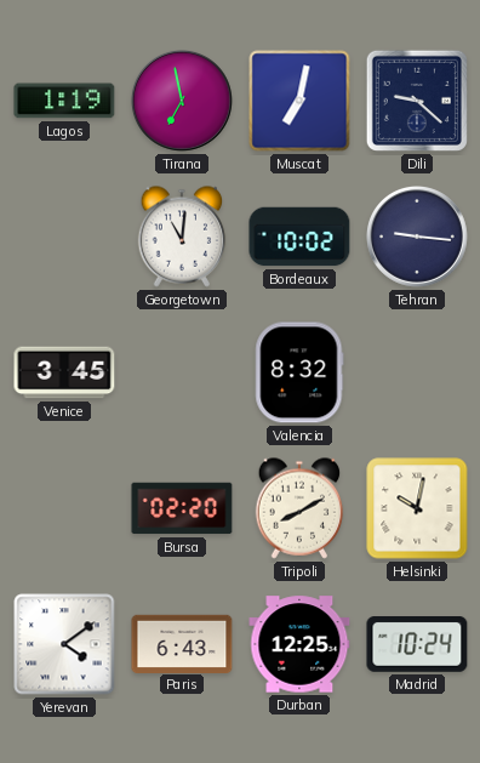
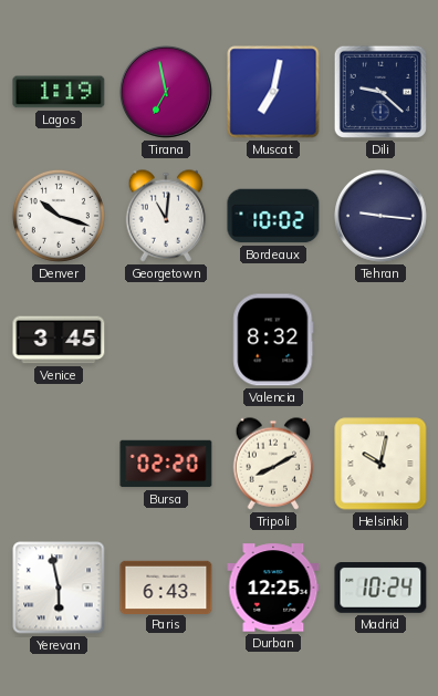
Denver: none -> 10:18
Yerevan: 4:09 -> 5:58
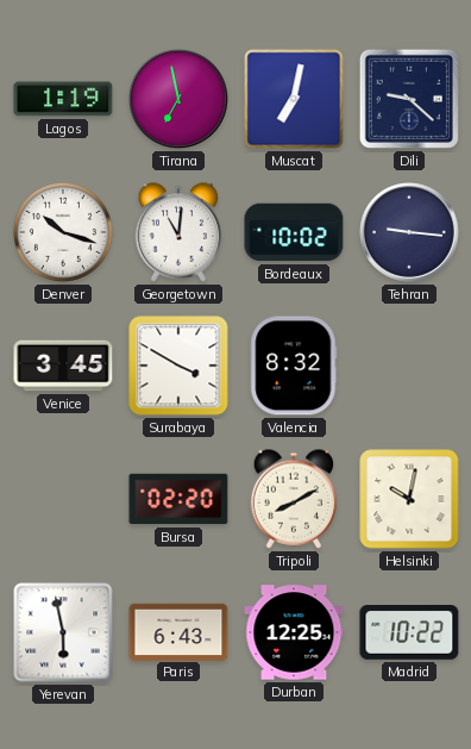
Surabaya: none -> 3:50
Madrid: 10:24 -> 10:22
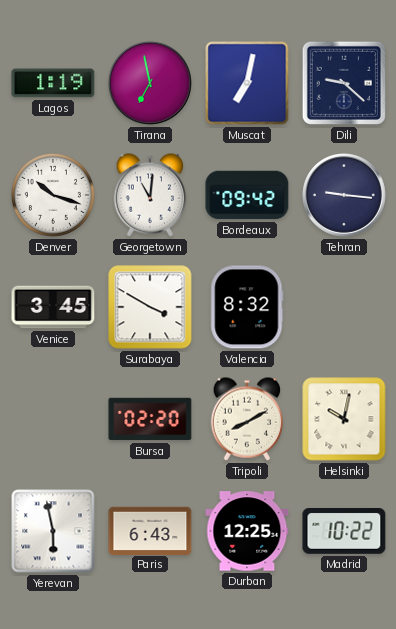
Bordeaux: 10:02 -> 09:42
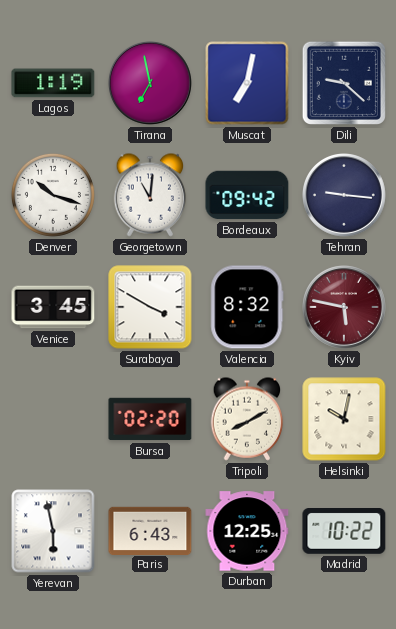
Kyiv: none -> 5:47
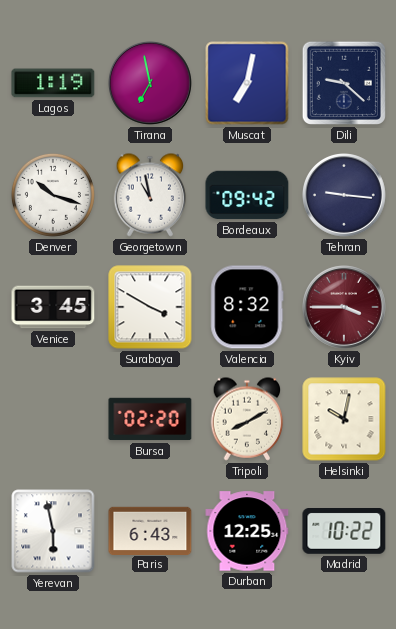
Georgetown: 11:01 -> 10:58
Kyiv: 5:47 -> 3:45
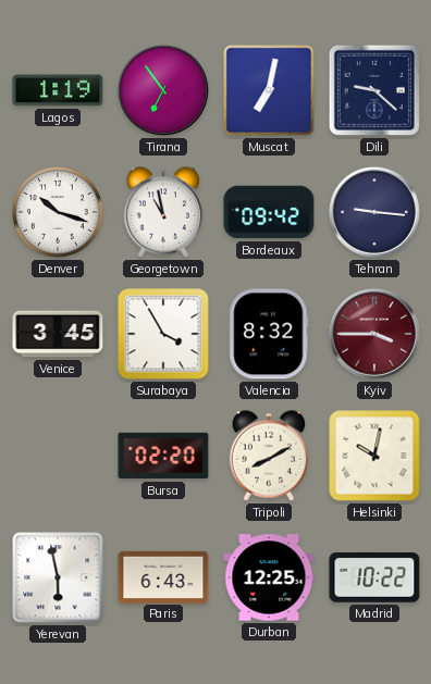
Tirana: 6:58 -> 6:54
Surabaya: 3:50 -> 3:55
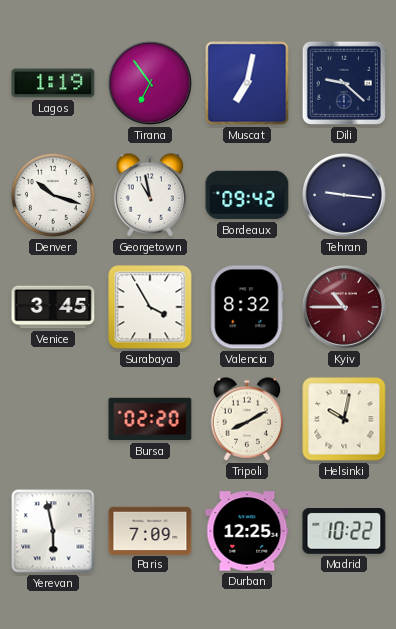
Kyiv: 3:45 -> 10:45
Paris: 6:43 -> 7:09
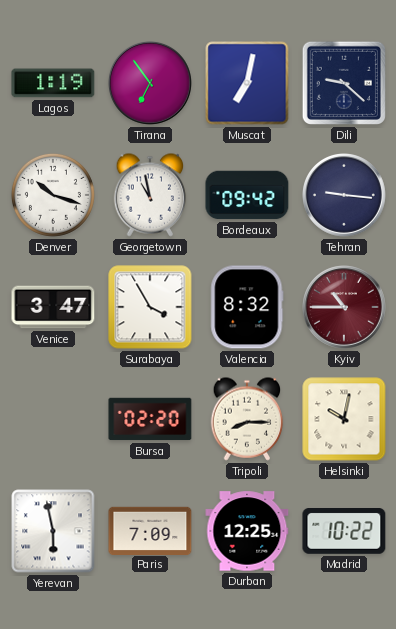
Venice: 3:45 -> 3:47
Tripoli: 8:10 -> 8:15
